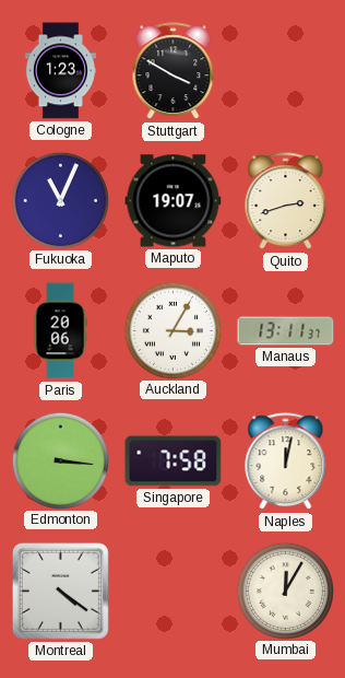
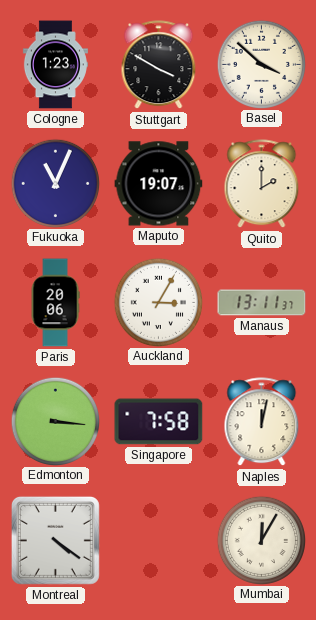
Basel: none -> 3:52
Quito: 2:42 -> 2:00
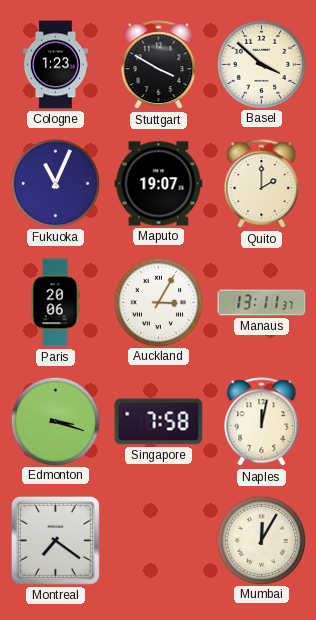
Edmonton: 3:16 -> 3:18
Montreal: 4:21 -> 7:21
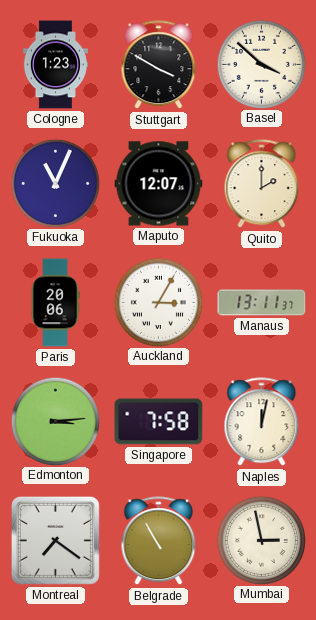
Maputo: 19:07 -> 12:07
Edmonton: 3:18 -> 3:14
Belgrade: none -> 10:55
Mumbai: 12:05 -> 2:58
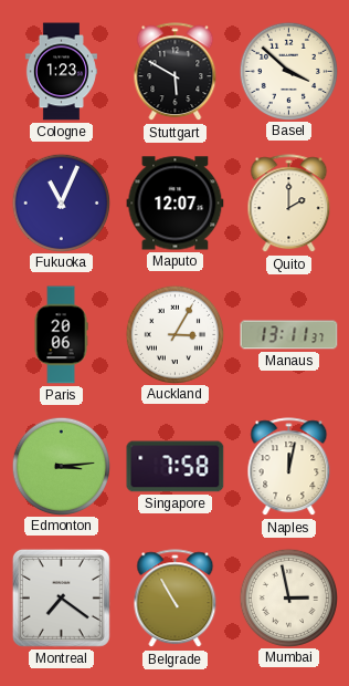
Stuttgart: 3:50 -> 5:50
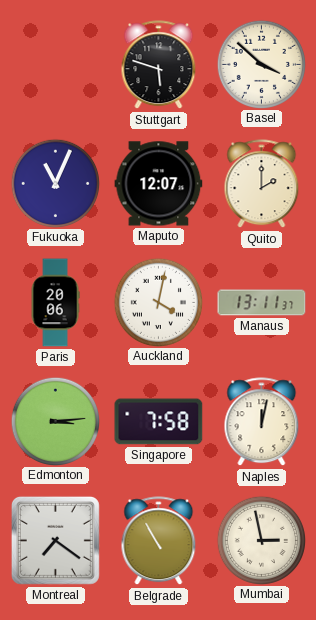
Cologne: 1:23 -> none
Stuttgart: 5:50 -> 5:48
Auckland: 3:05 -> 4:02
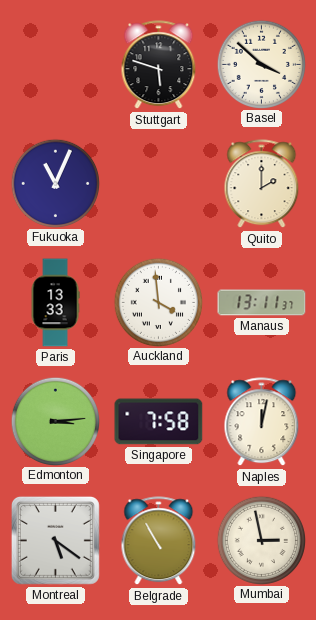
Maputo: 12:07 -> none
Paris: 20:06 -> 13:33
Auckland: 4:02 -> 3:59
Montreal: 7:21 -> 5:21
